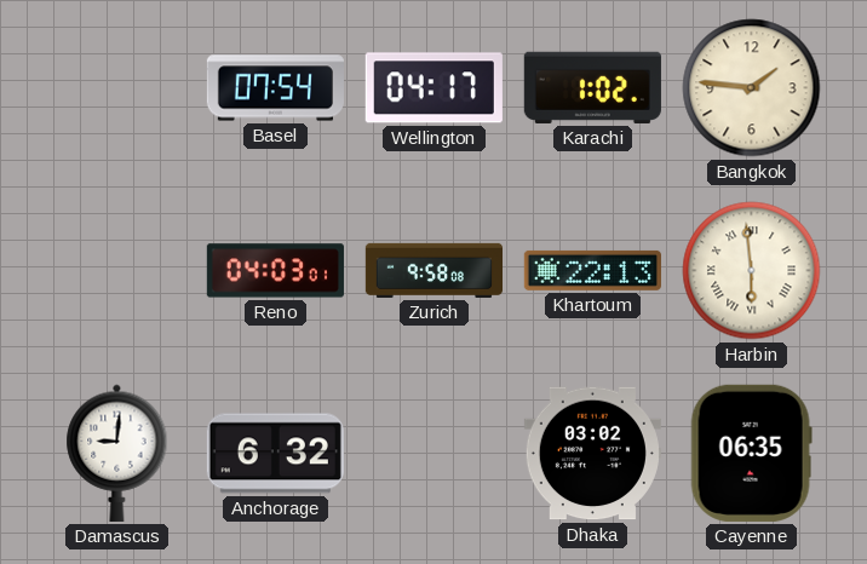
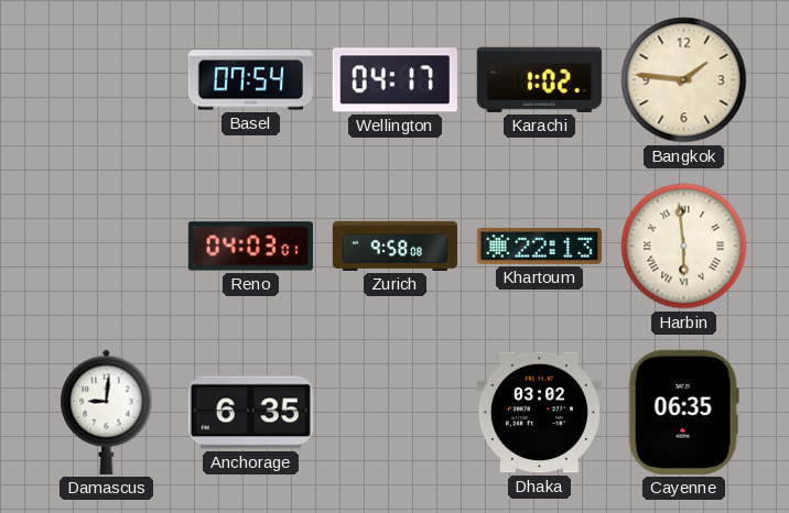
Anchorage: 6:32 -> 6:35
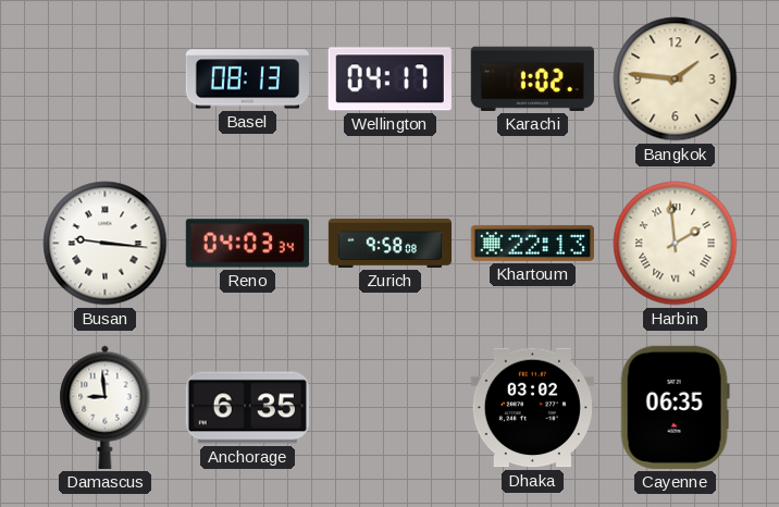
Basel: 07:54 -> 08:13
Busan: none -> 9:16
Reno: 04:03:01 -> 04:03:34
Harbin: 5:59 -> 1:59
Damascus: 9:01 -> 8:59
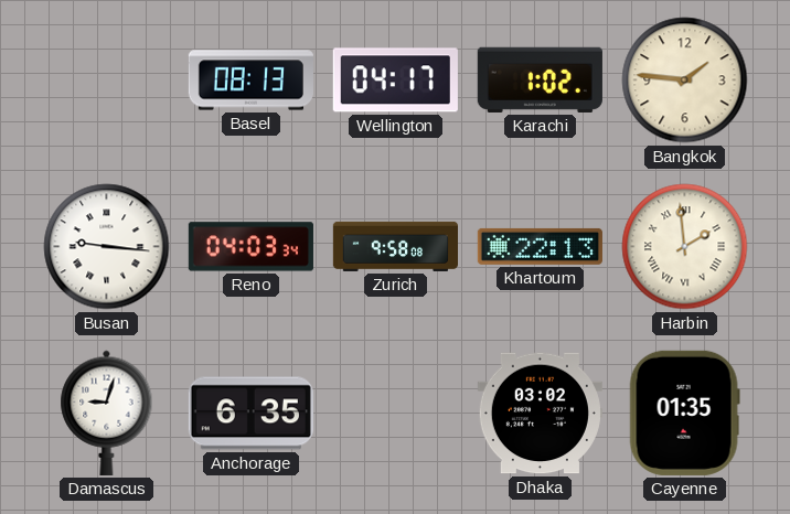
Damascus: 8:59 -> 9:03
Cayenne: 06:35 -> 01:35
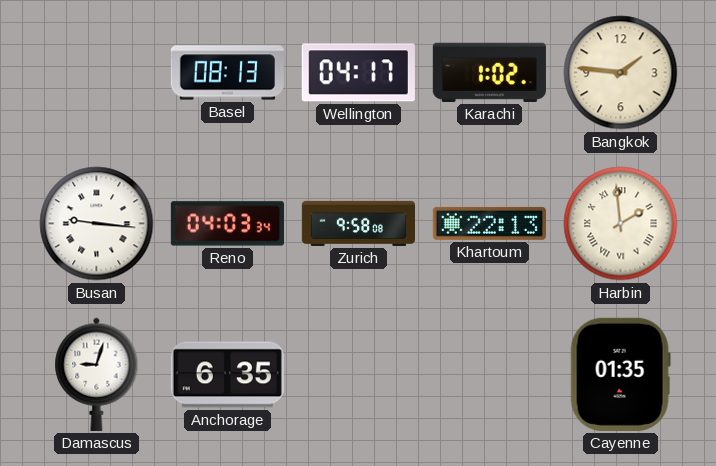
Dhaka: 03:02 -> none
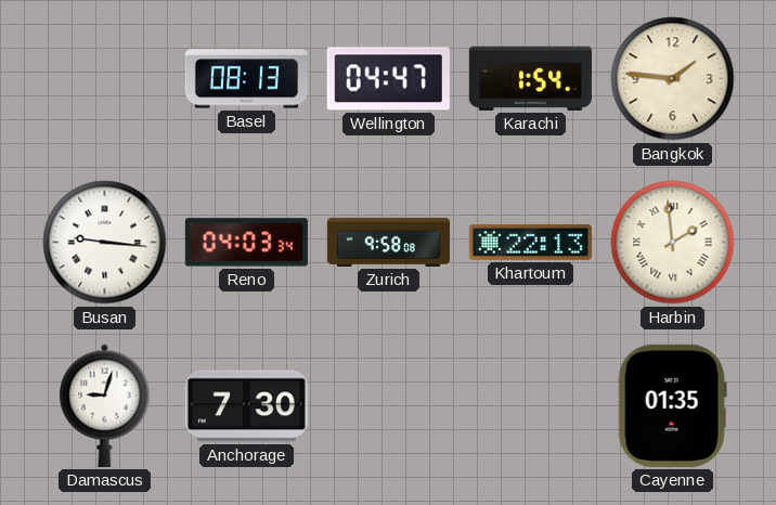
Wellington: 04:17 -> 04:47
Karachi: 1:02 -> 1:54
Anchorage: 6:35 -> 7:30
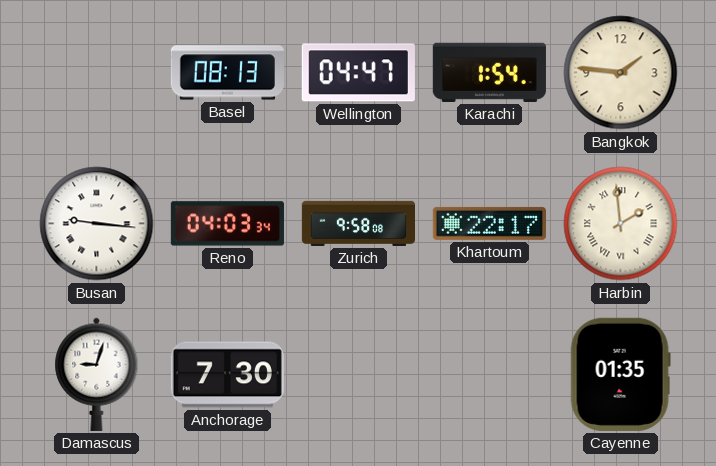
Khartoum: 22:13 -> 22:17
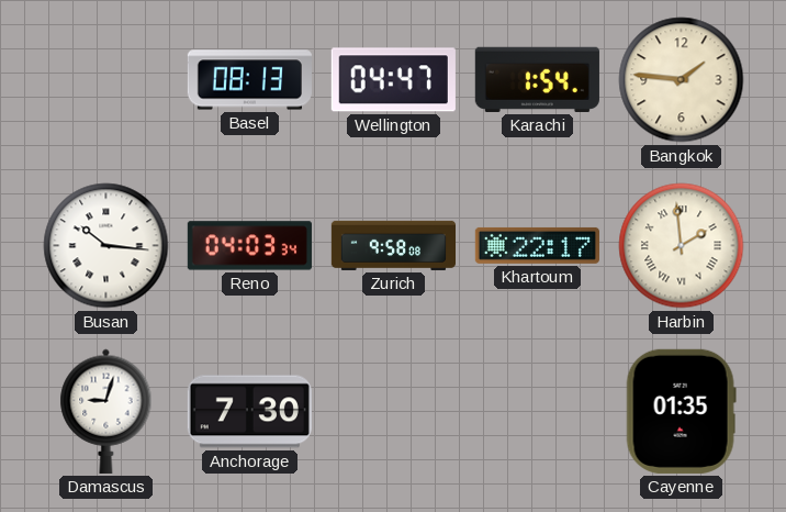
Busan: 9:16 -> 10:16
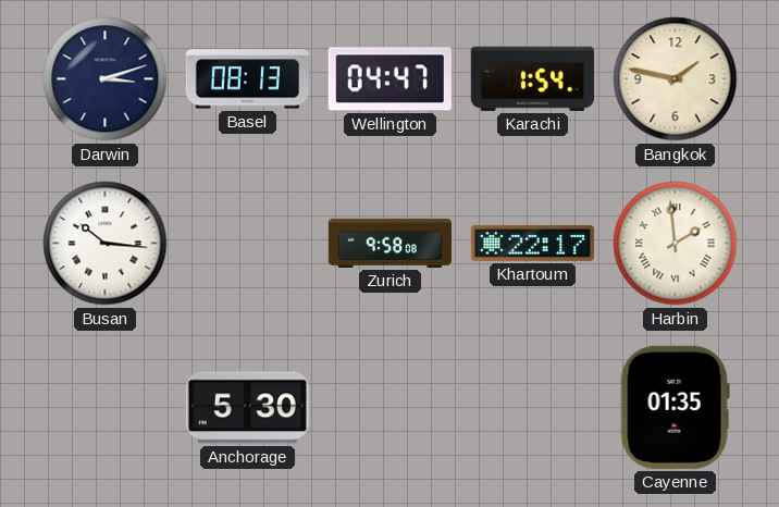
Darwin: none -> 3:12
Bangkok: 1:46 -> 1:47
Reno: 04:03 -> none
Damascus: 9:03 -> none
Anchorage: 7:30 -> 5:30
